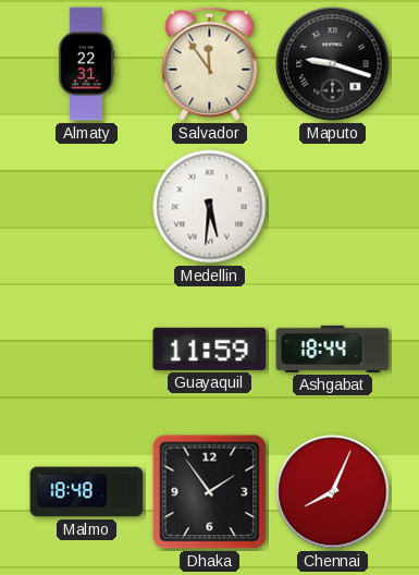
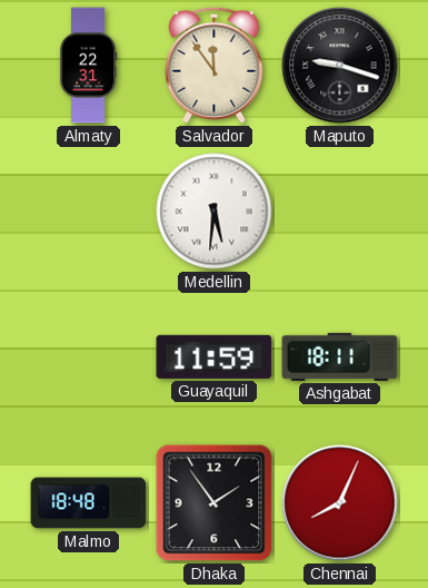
Ashgabat: 18:44 -> 18:11
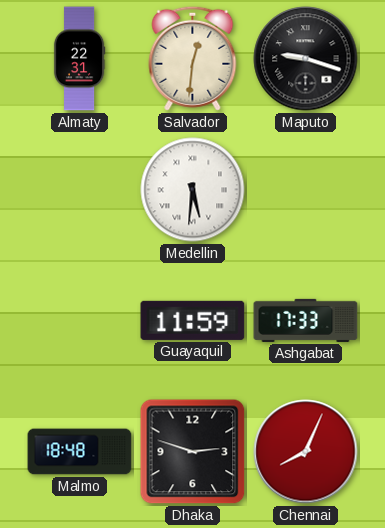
Salvador: 11:54 -> 12:31
Ashgabat: 18:11 -> 17:33
Dhaka: 1:54 -> 2:48
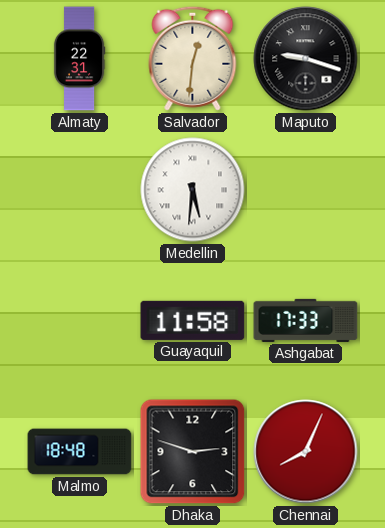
Guayaquil: 11:59 -> 11:58
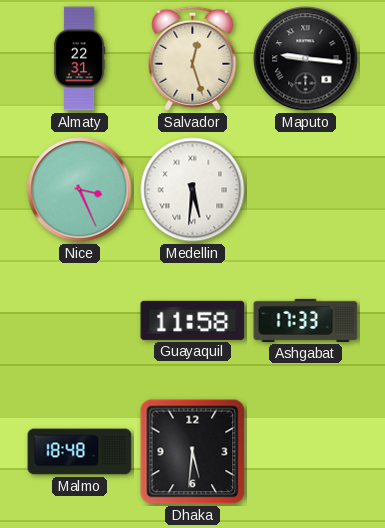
Salvador: 12:31 -> 12:27
Maputo: 9:18 -> 9:16
Nice: none -> 3:26
Dhaka: 2:48 -> 5:31
Chennai: 8:04 -> none
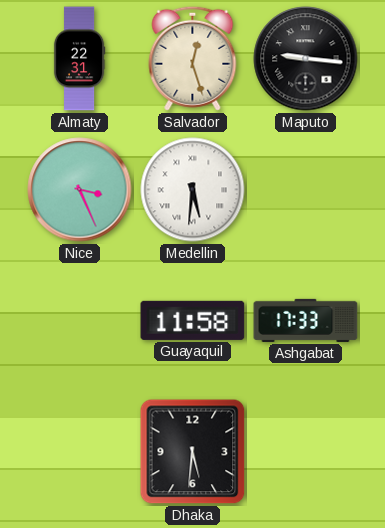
Malmo: 18:48 -> none
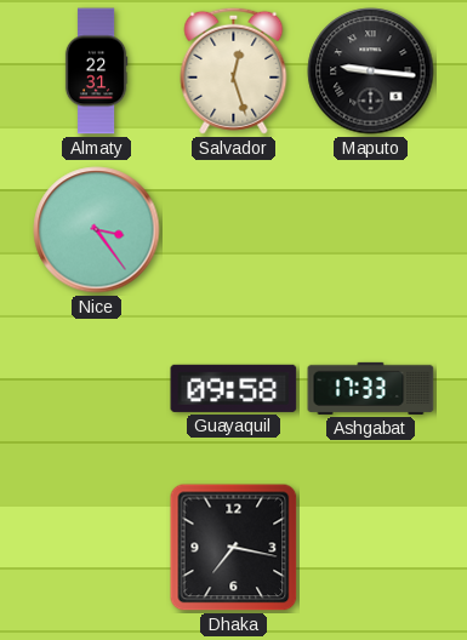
Nice: 3:26 -> 3:24
Medellin: 5:31 -> none
Guayaquil: 11:58 -> 09:58
Dhaka: 5:31 -> 7:17
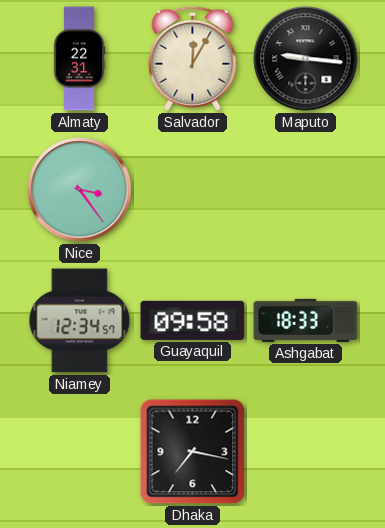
Salvador: 12:27 -> 12:05
Niamey: none -> 12:34
Ashgabat: 17:33 -> 18:33
